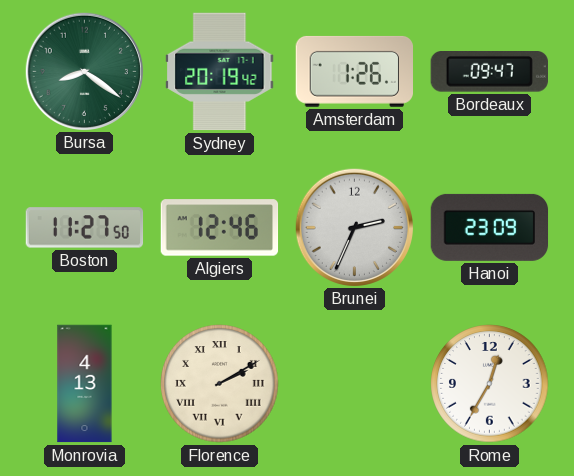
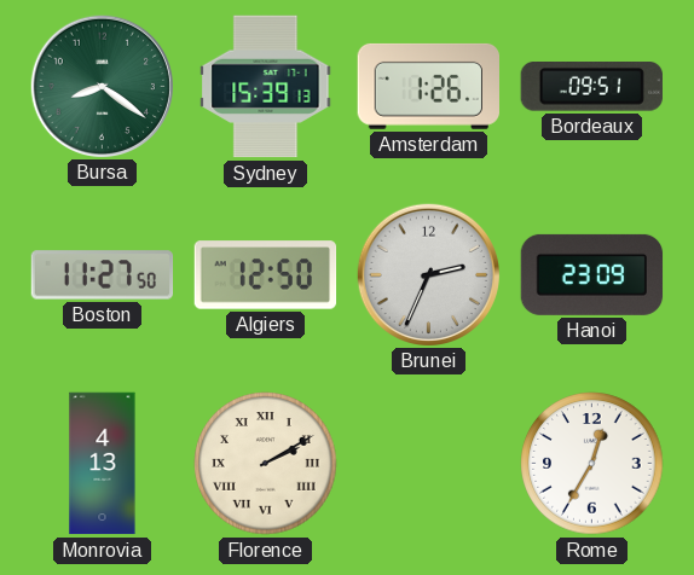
Sydney: 20:19 -> 15:39
Bordeaux: 09:47 -> 09:51
Algiers: 12:46 -> 12:50
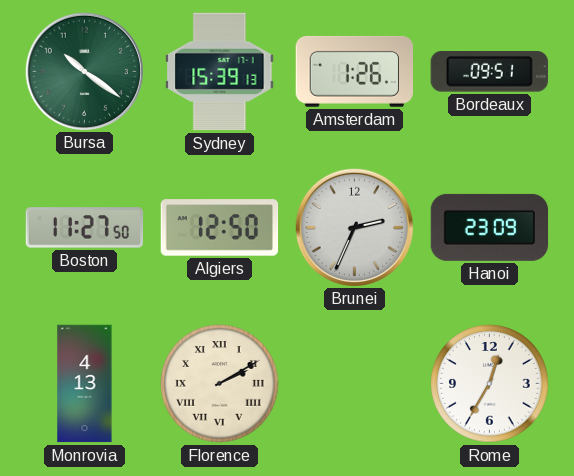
Bursa: 8:21 -> 10:21
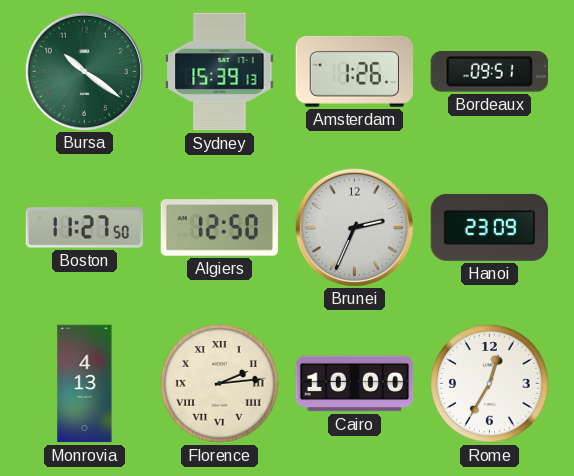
Florence: 2:10 -> 2:14
Cairo: none -> 10:00
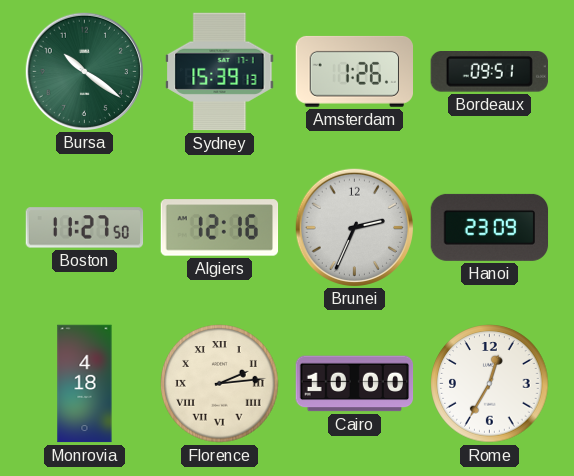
Algiers: 12:50 -> 12:16
Monrovia: 4:13 -> 4:18
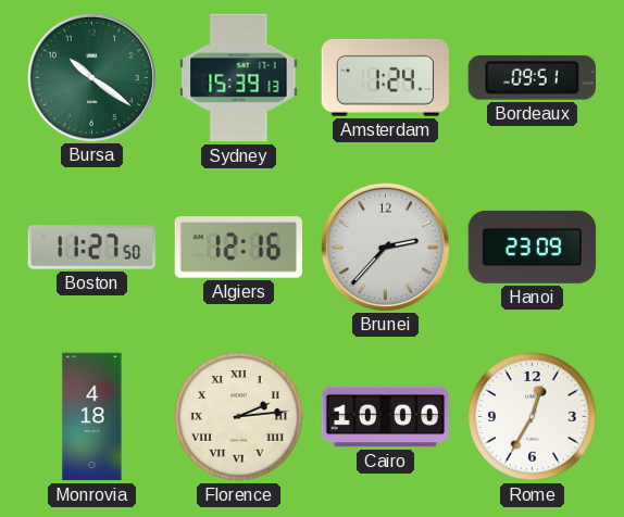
Amsterdam: 1:26 -> 1:24
Brunei: 2:34 -> 2:37
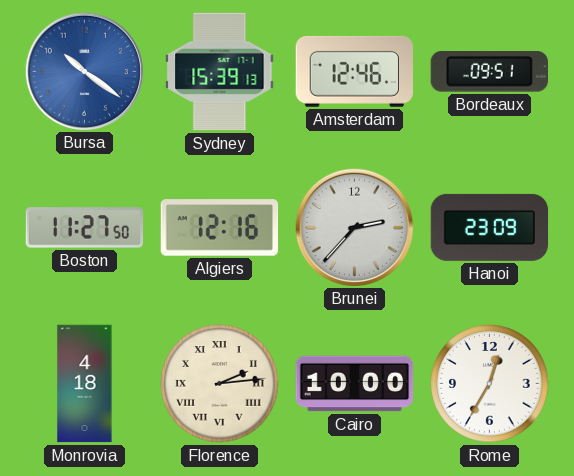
Bursa dial: green -> blue
Amsterdam: 1:24 -> 12:46
